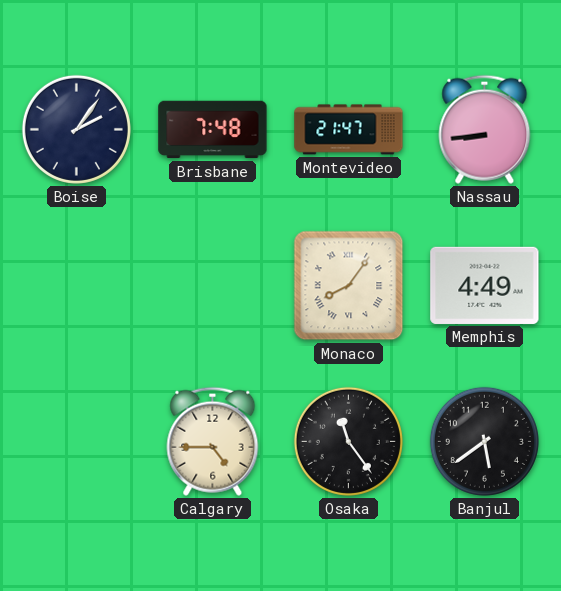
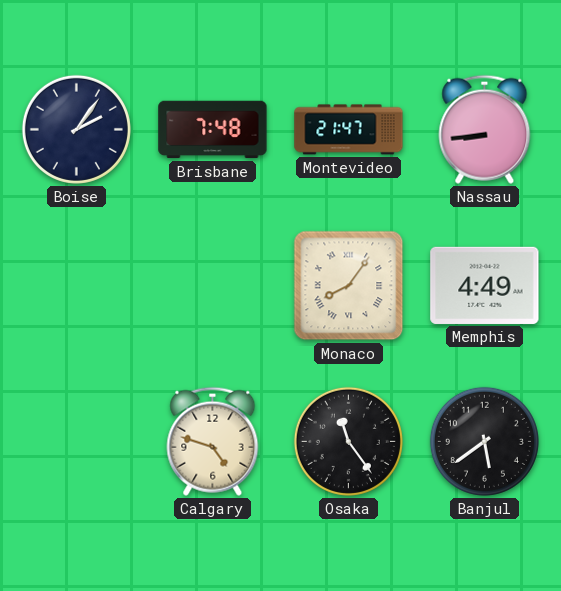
Calgary: 4:45 -> 4:48
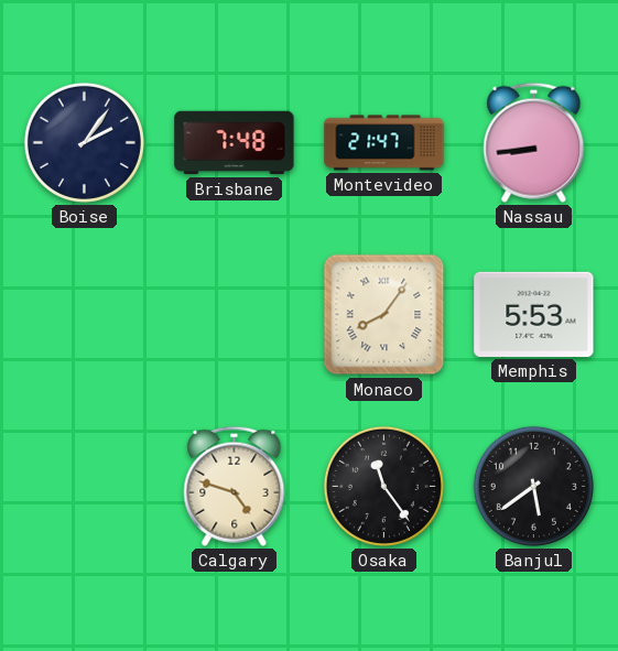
Memphis: 4:49 -> 5:53
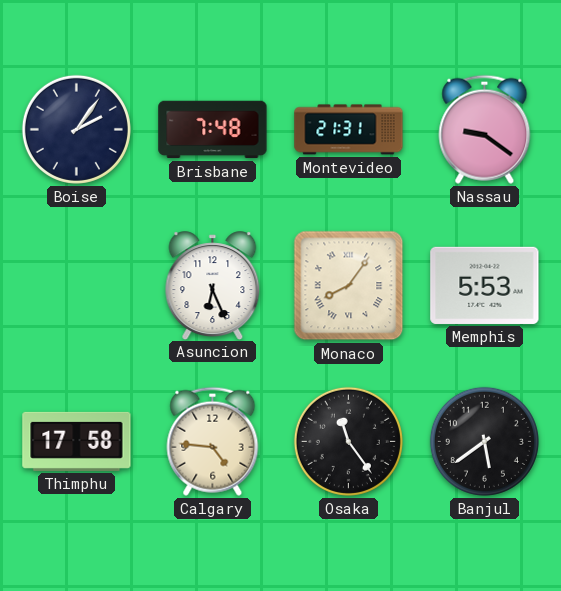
Montevideo: 21:47 -> 21:31
Nassau: 8:44 -> 9:21
Asuncion: none -> 6:26
Thimphu: none -> 17:58
Calgary: 4:48 -> 4:46
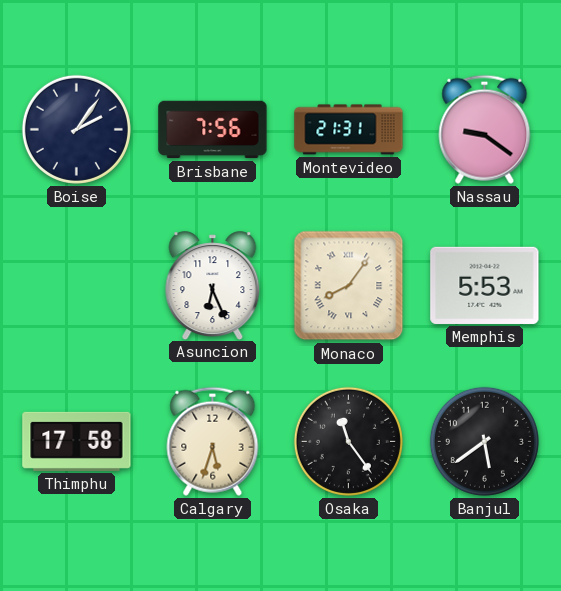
Brisbane: 7:48 -> 7:56
Calgary: 4:46 -> 5:33
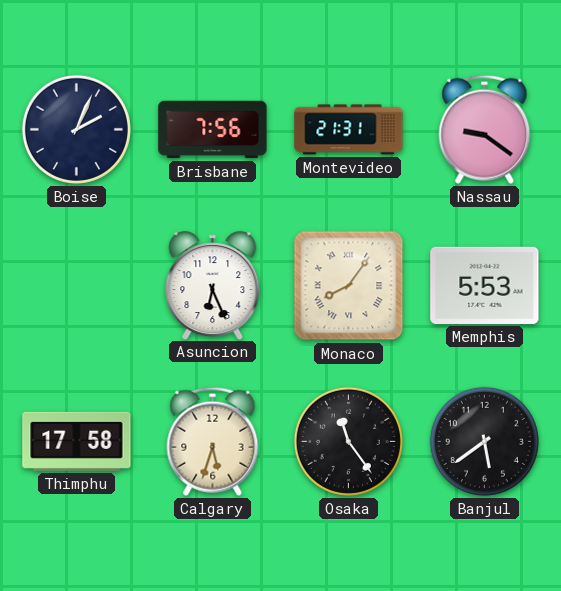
Boise: 2:06 -> 2:04
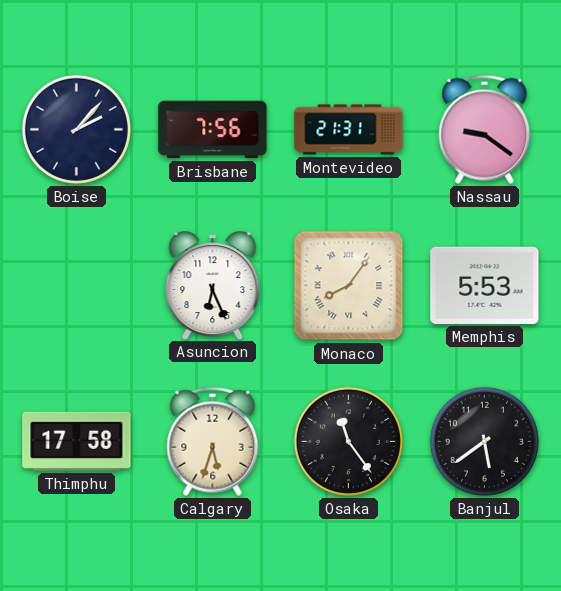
Boise: 2:04 -> 2:07
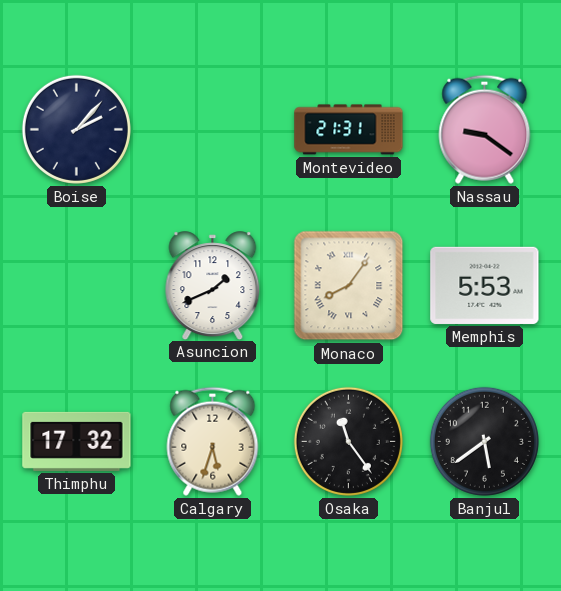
Brisbane: 7:56 -> none
Asuncion: 6:26 -> 1:41
Thimphu: 17:58 -> 17:32
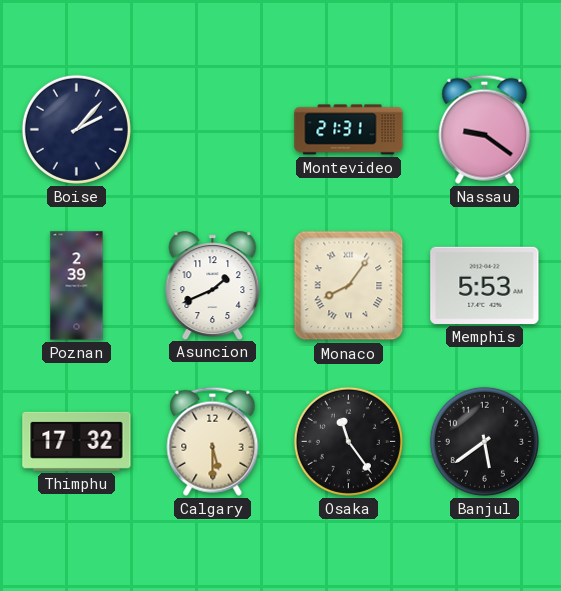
Poznan: none -> 2:39
Calgary: 5:33 -> 5:30
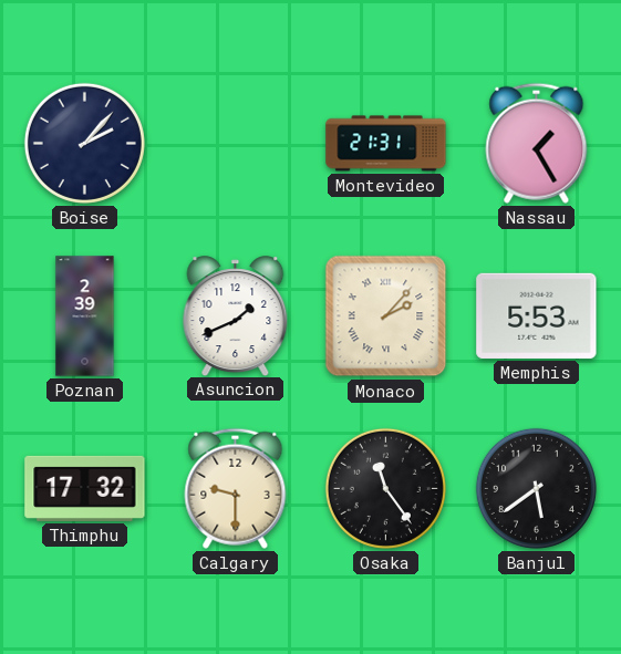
Nassau: 9:21 -> 1:25
Monaco: 8:06 -> 2:07
Calgary: 5:30 -> 9:30
